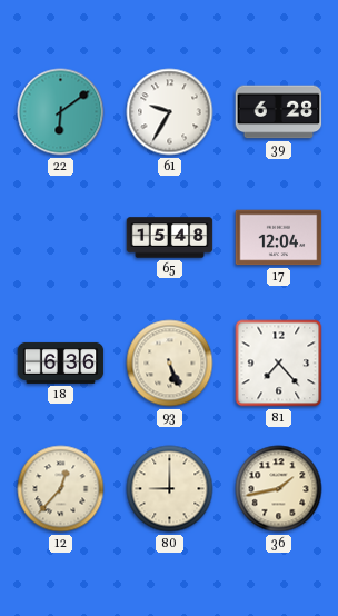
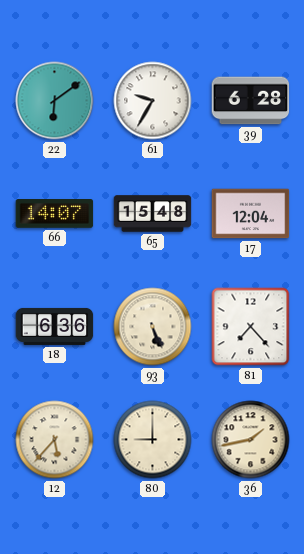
66: none -> 14:07
12: 12:37 -> 5:37
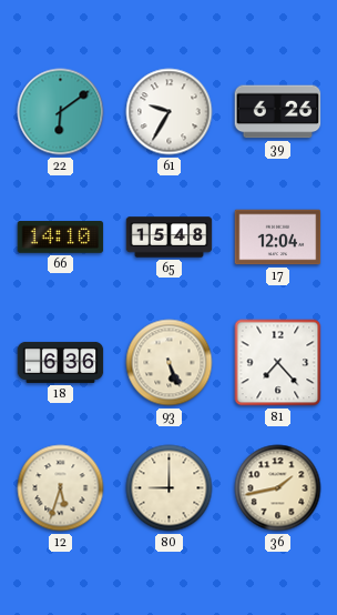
39: 6:28 -> 6:26
66: 14:07 -> 14:10
12: 5:37 -> 5:33
